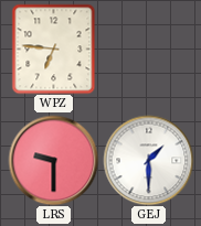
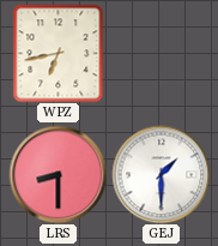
WPZ: 6:46 -> 6:43
LRS: 9:30 -> 8:30
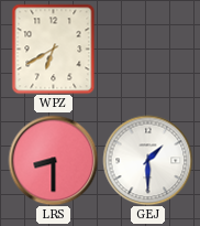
WPZ: 6:43 -> 6:40
